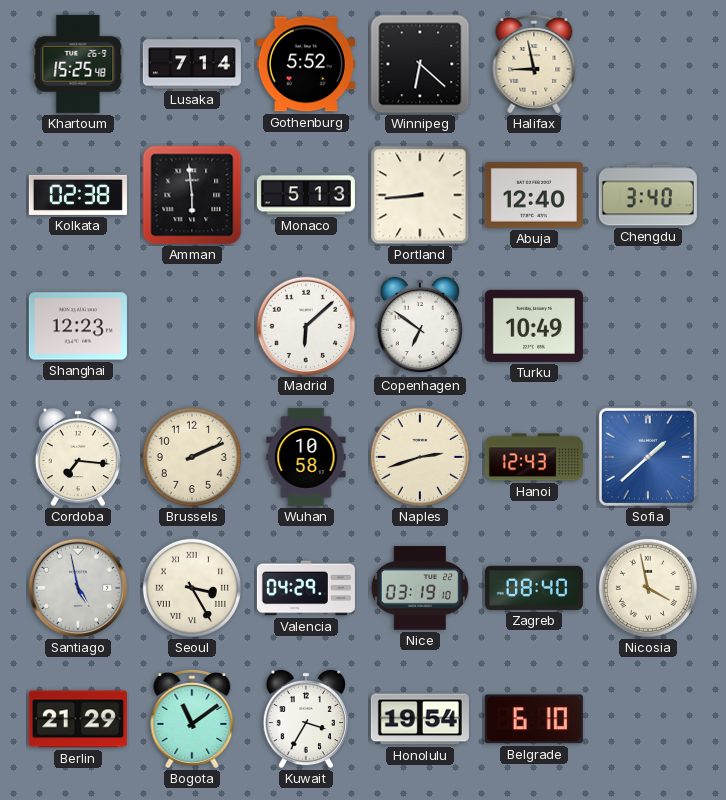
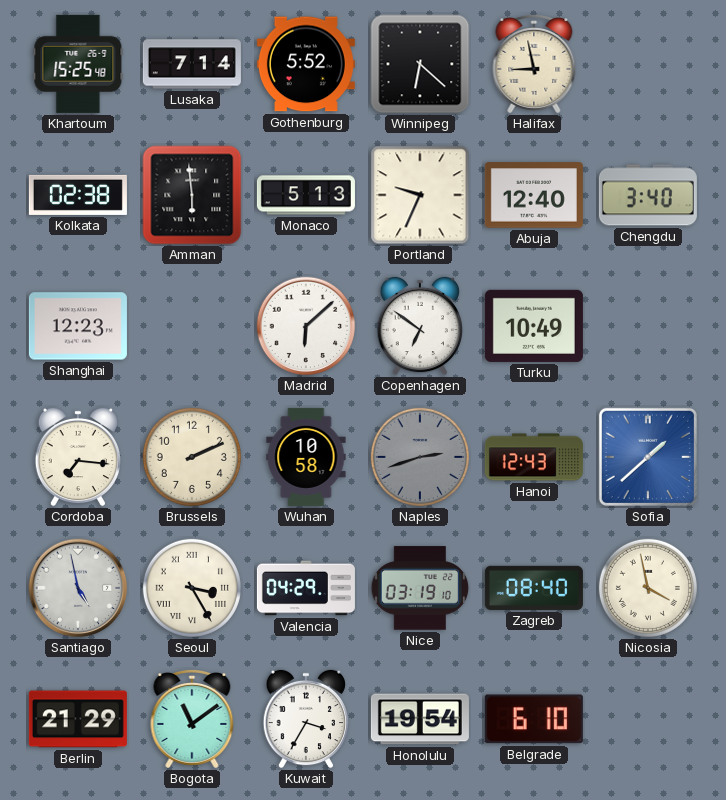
Portland: 8:44 -> 9:34
Naples dial: cream -> grey
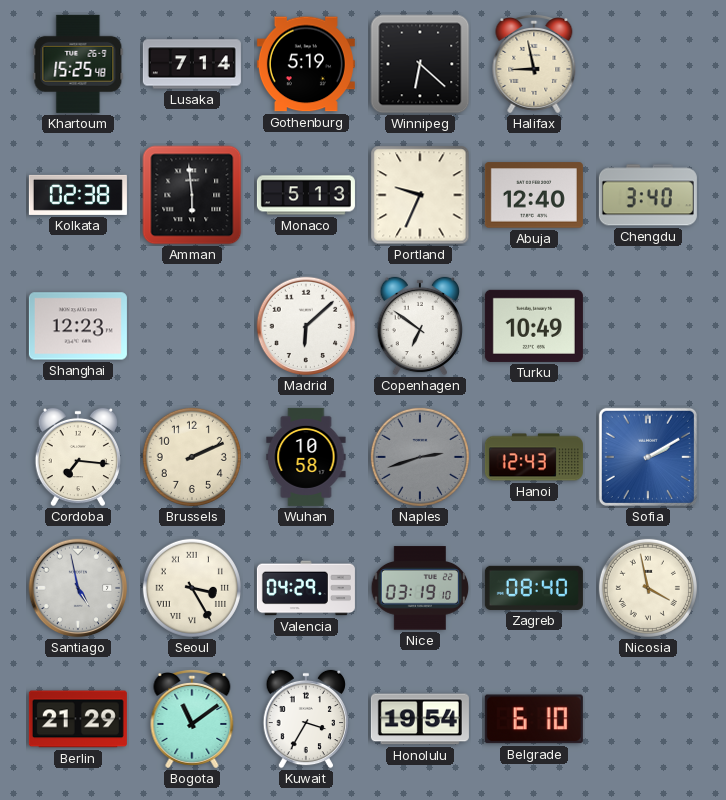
Gothenburg: 5:52 -> 5:19
Sofia: 1:38 -> 2:10
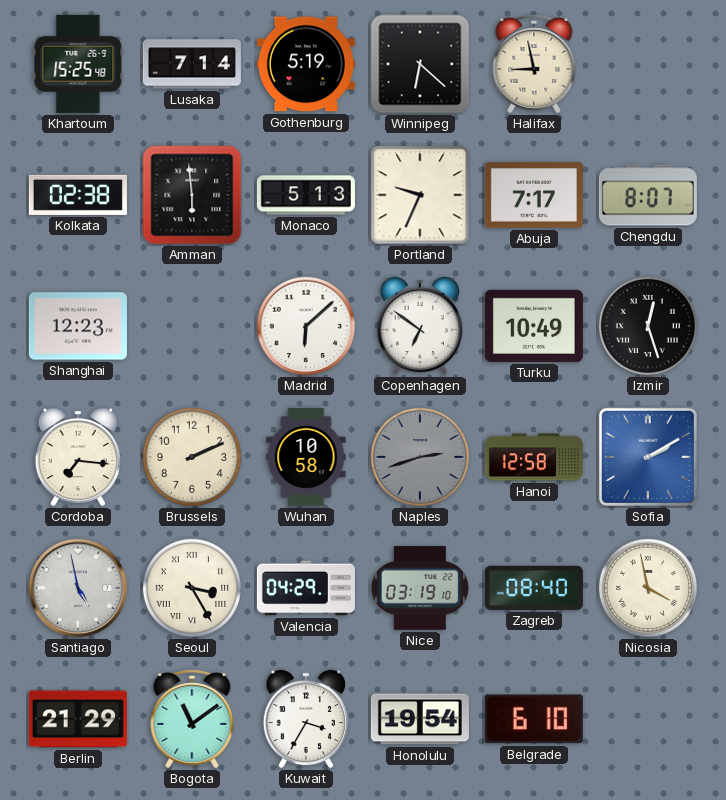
Abuja: 12:40 -> 7:17
Chengdu: 3:40 -> 8:07
Izmir: none -> 12:27
Hanoi: 12:43 -> 12:58
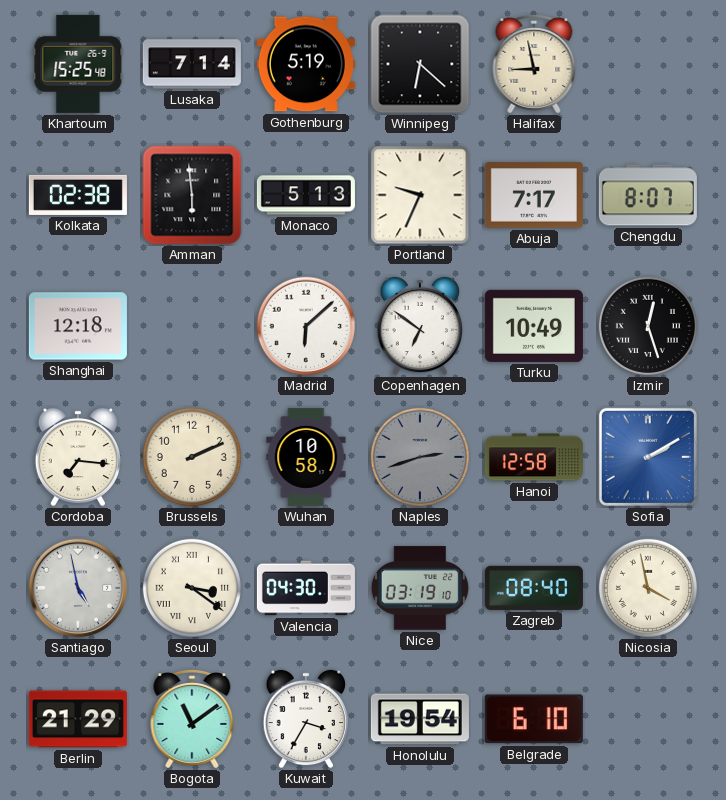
Shanghai: 12:23 -> 12:18
Seoul: 3:25 -> 3:21
Valencia: 04:29 -> 04:30
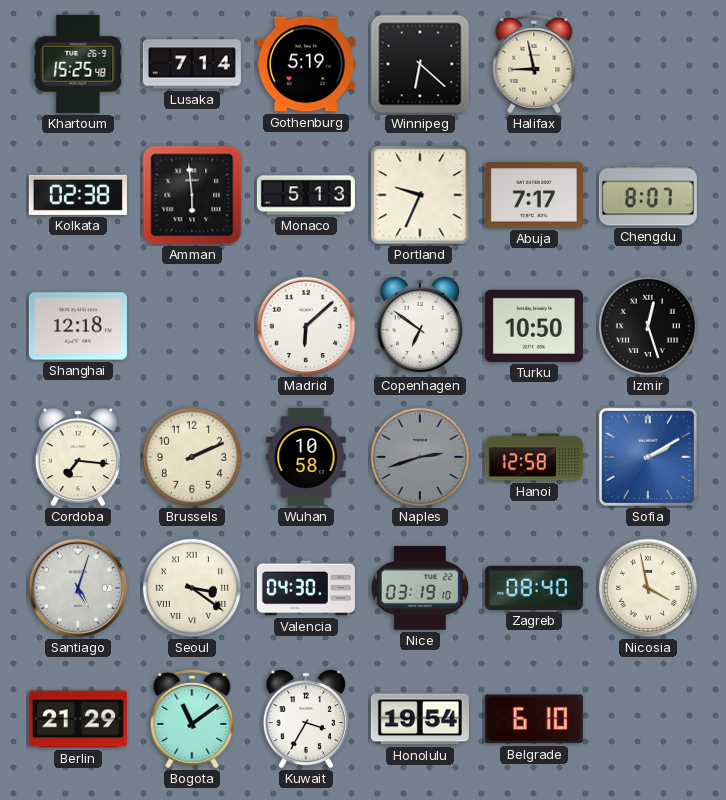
Turku: 10:49 -> 10:50
Santiago: 4:58 -> 5:03
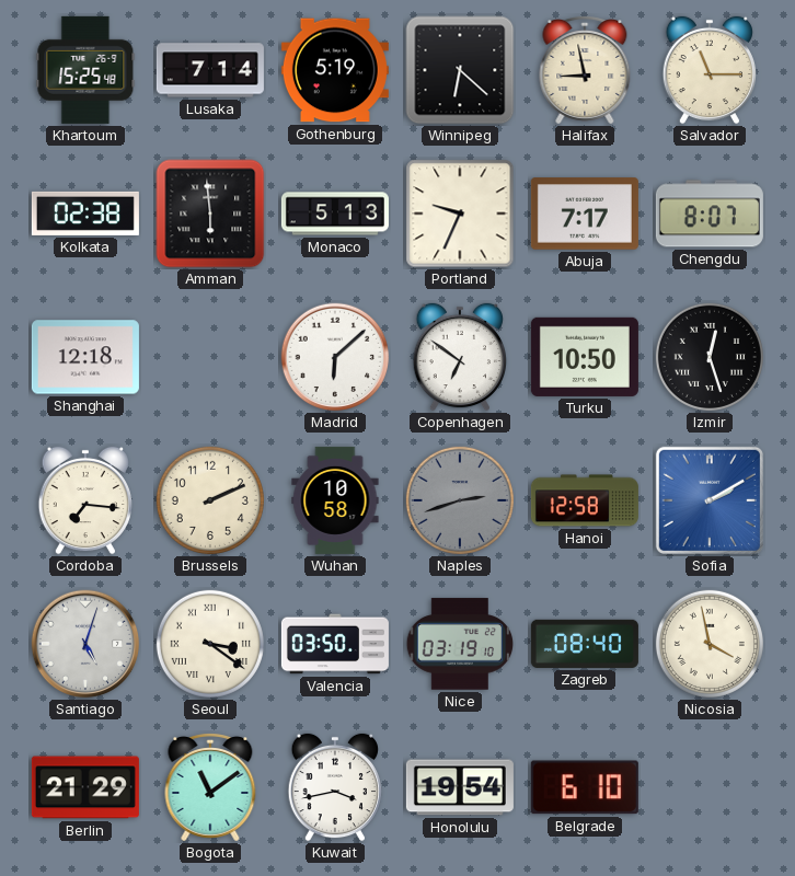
Salvador: none -> 11:15
Valencia: 04:30 -> 03:50
Kuwait: 3:35 -> 3:43
